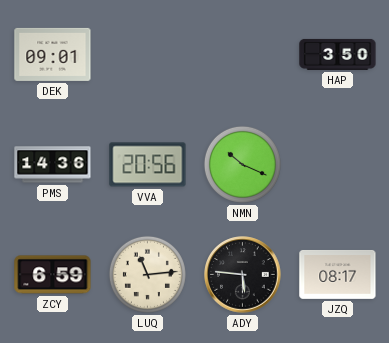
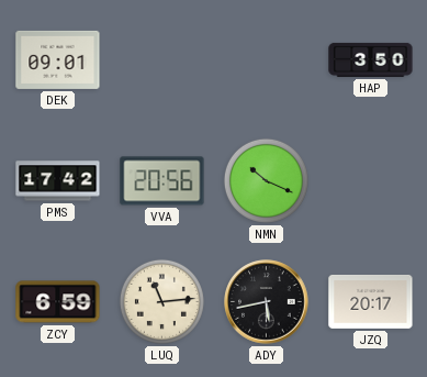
PMS: 14:36 -> 17:42
ADY: 5:46 -> 5:43
JZQ: 08:17 -> 20:17
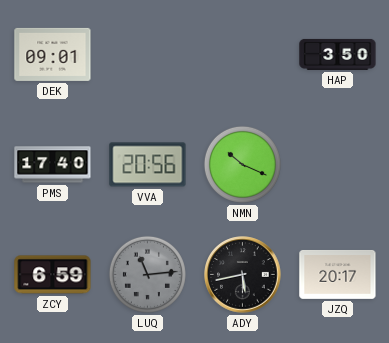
PMS: 17:42 -> 17:40
LUQ dial: cream -> grey
